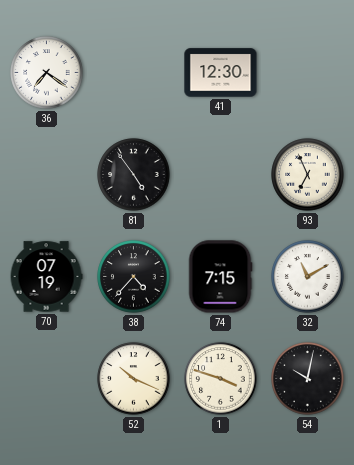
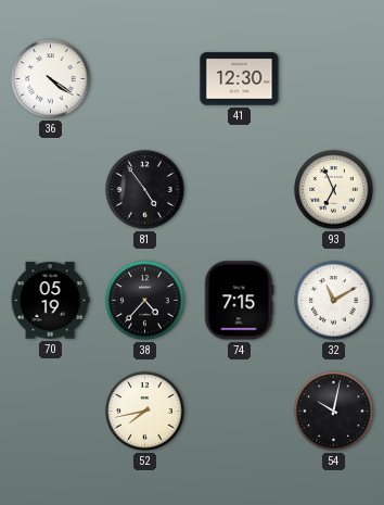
36: 7:21 -> 4:21
70: 07:19 -> 05:19
52: 10:19 -> 7:43
1: 3:48 -> none
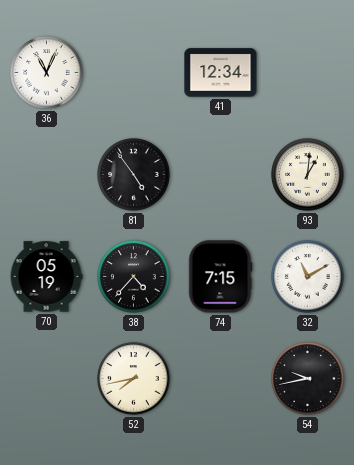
36: 4:21 -> 11:04
41: 12:30 -> 12:34
93: 6:56 -> 1:01
54: 10:02 -> 9:43
